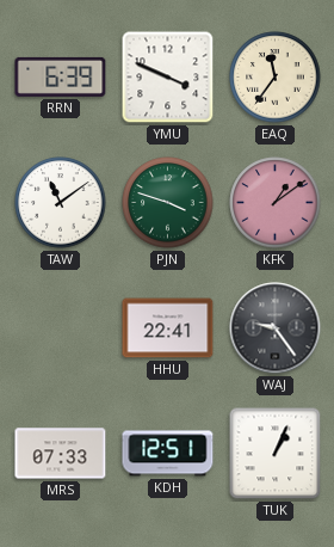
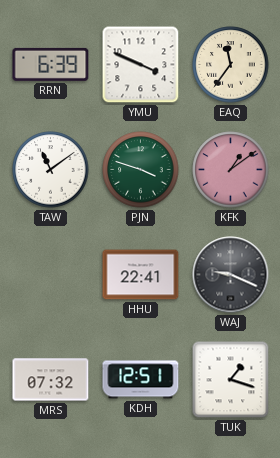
WAJ: 9:24 -> 9:19
MRS: 07:33 -> 07:32
TUK: 1:04 -> 1:18
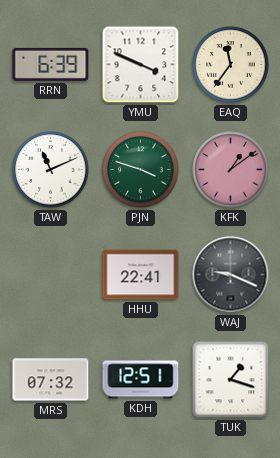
TAW: 11:09 -> 11:11
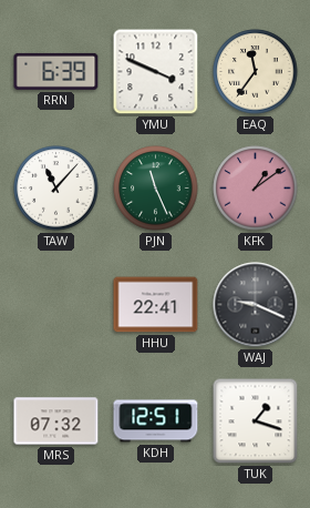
TAW: 11:11 -> 11:07
PJN: 3:48 -> 11:26
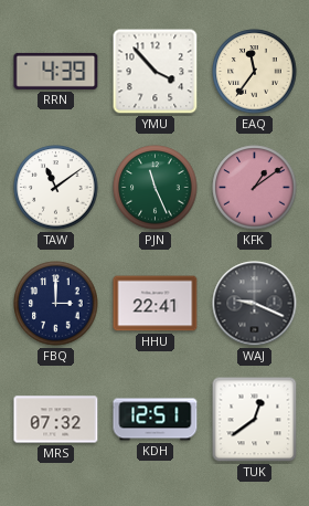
RRN: 6:39 -> 4:39
YMU: 3:49 -> 3:53
TAW: 11:07 -> 11:09
FBQ: none -> 3:00
TUK: 1:18 -> 12:39
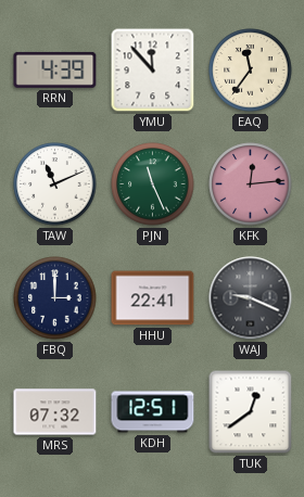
YMU: 3:53 -> 11:53
TAW: 11:09 -> 11:11
KFK: 1:09 -> 12:14
